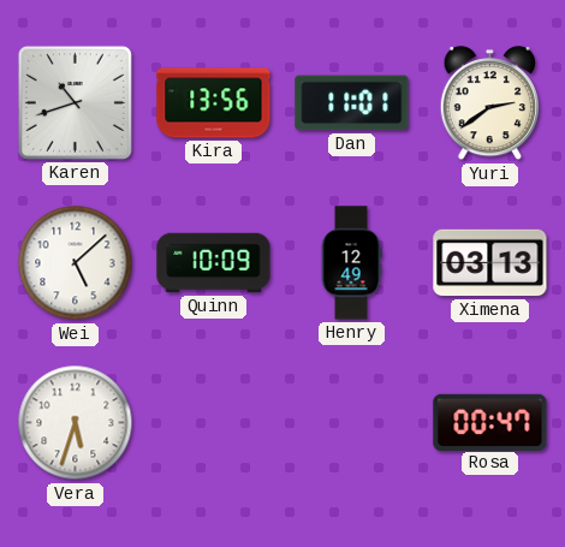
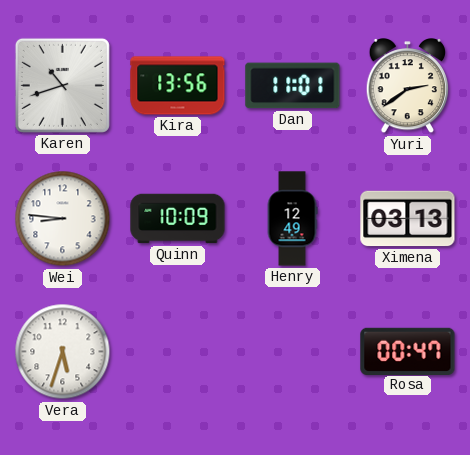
Wei: 5:08 -> 8:46
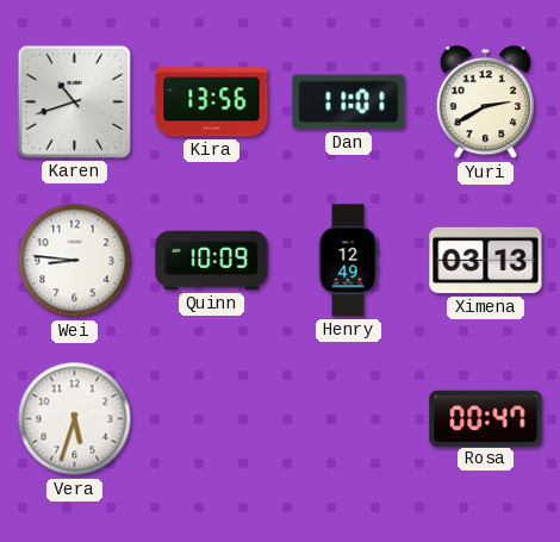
Yuri: 2:39 -> 2:40
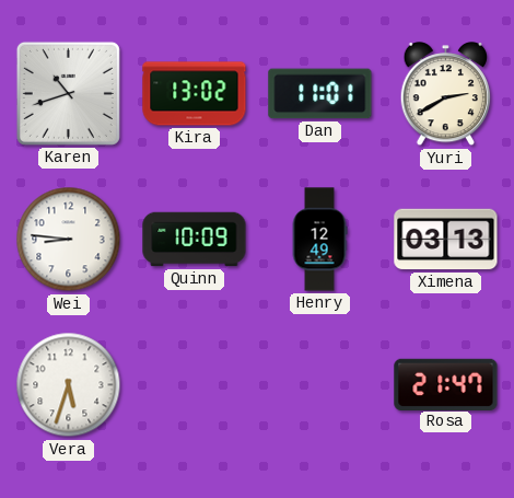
Kira: 13:56 -> 13:02
Rosa: 00:47 -> 21:47
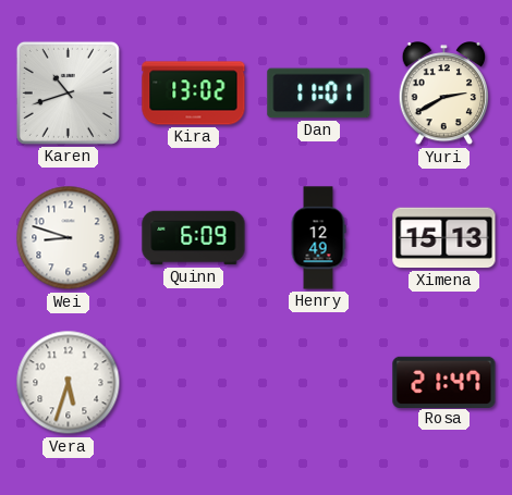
Wei: 8:46 -> 8:48
Quinn: 10:09 -> 6:09
Ximena: 03:13 -> 15:13
